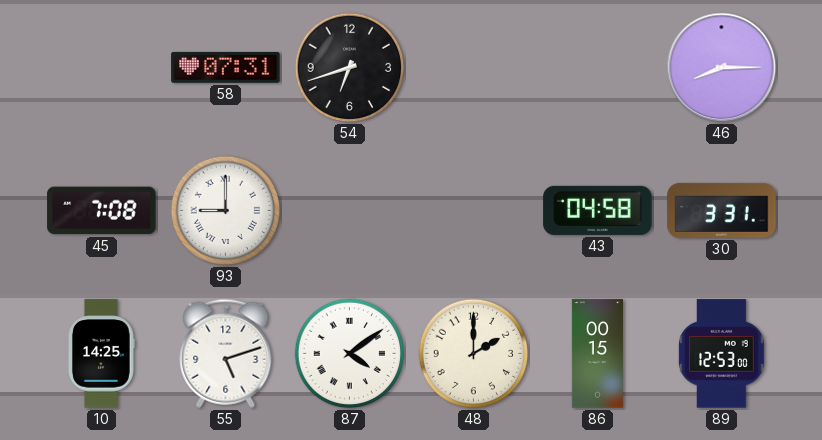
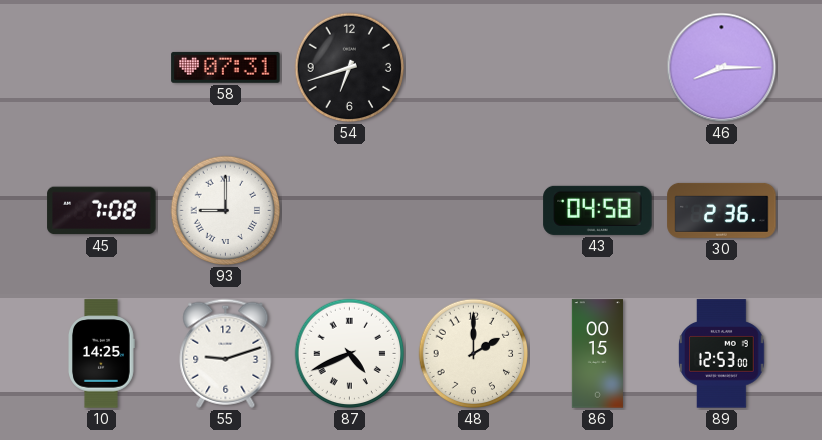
30: 3:31 -> 2:36
55: 5:12 -> 9:12
87: 4:09 -> 4:41
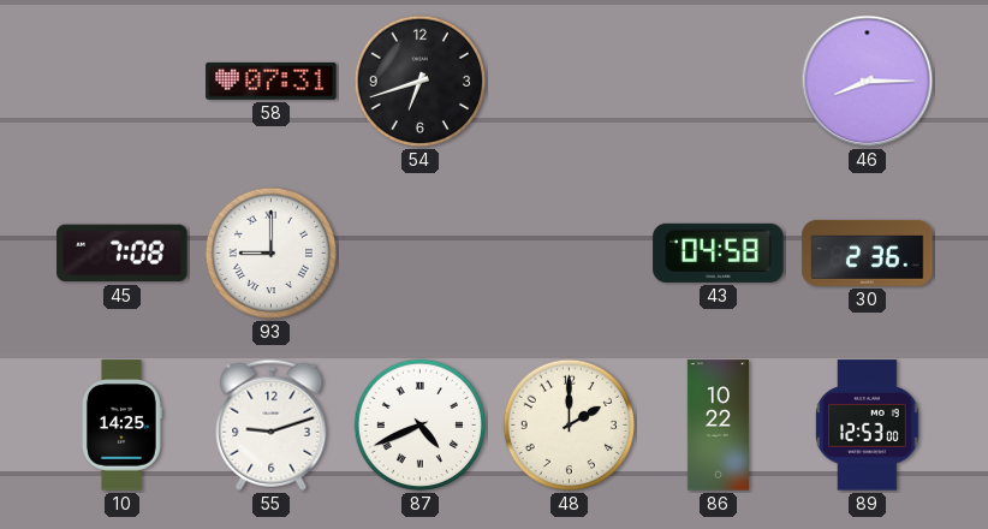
86: 00:15 -> 10:22
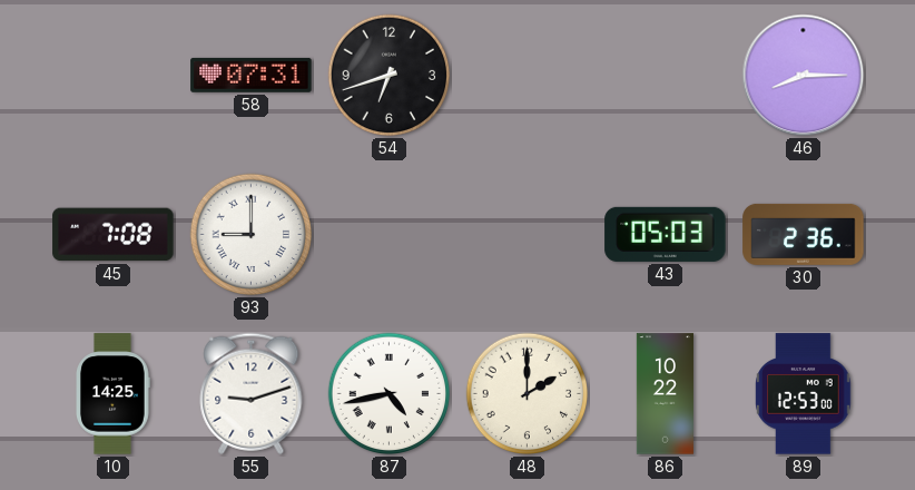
43: 04:58 -> 05:03
87: 4:41 -> 4:43
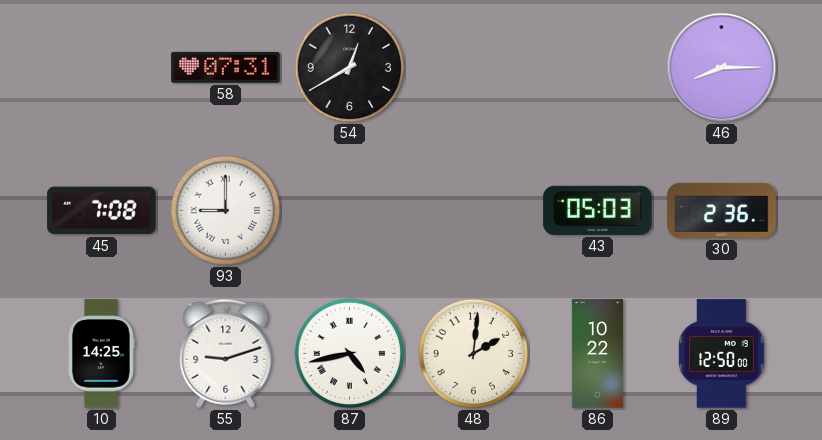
54: 6:42 -> 12:40
48: 2:00 -> 2:01
89: 12:53 -> 12:50
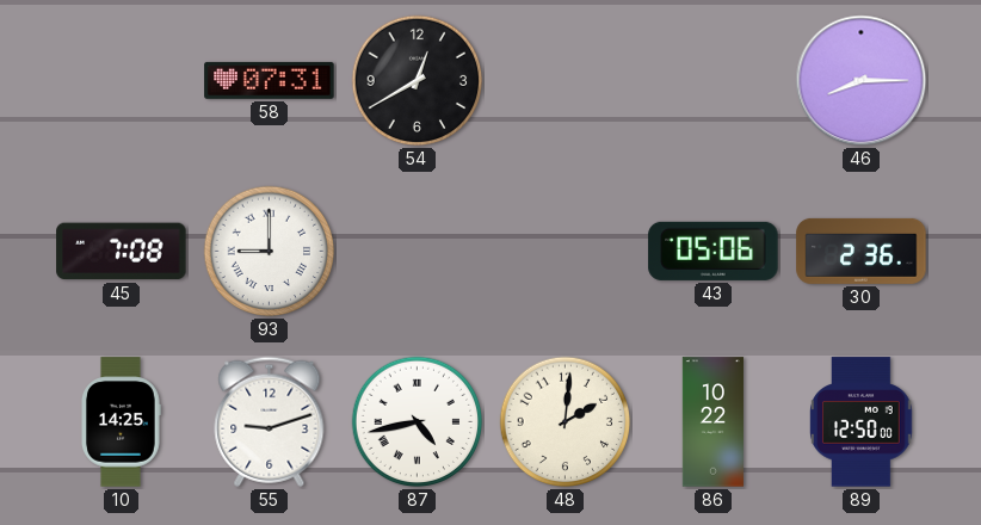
43: 05:03 -> 05:06
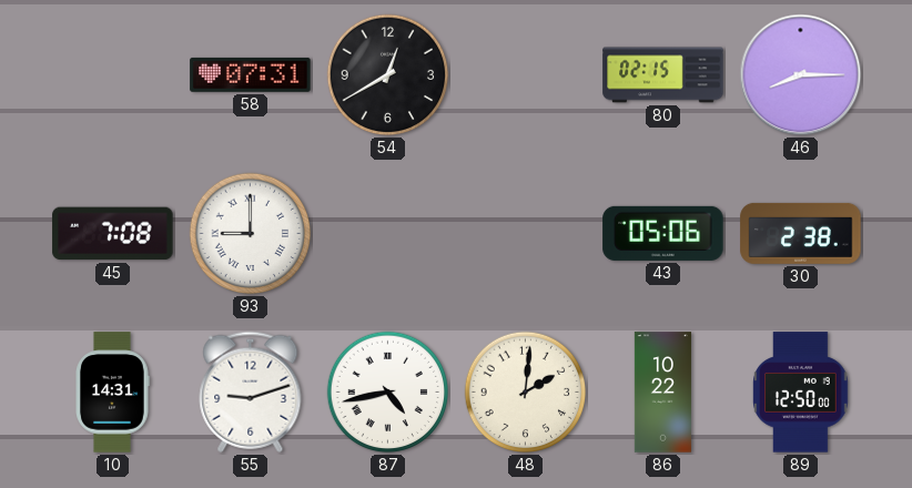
80: none -> 02:15
30: 2:36 -> 2:38
10: 14:25 -> 14:31
